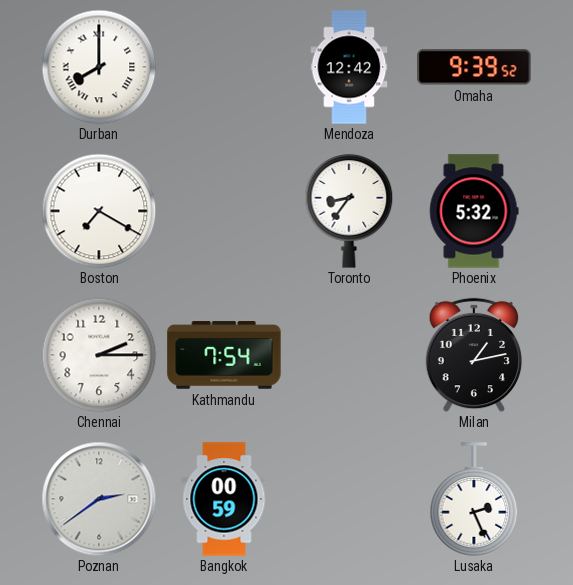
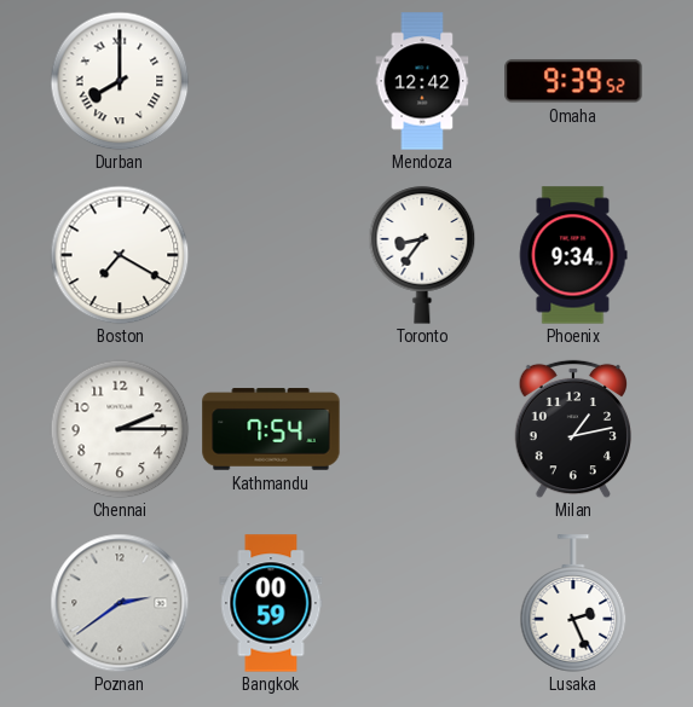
Phoenix: 5:32 -> 9:34
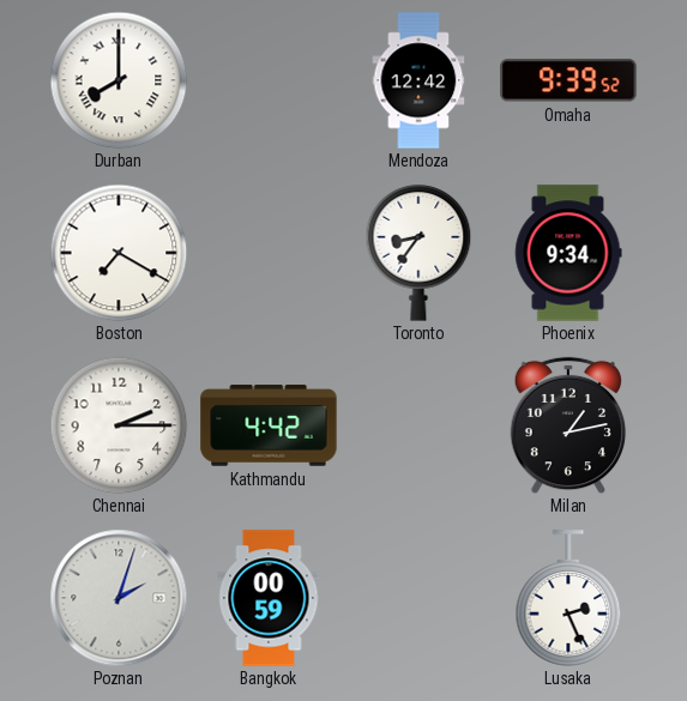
Kathmandu: 7:54 -> 4:42
Poznan: 2:39 -> 2:03
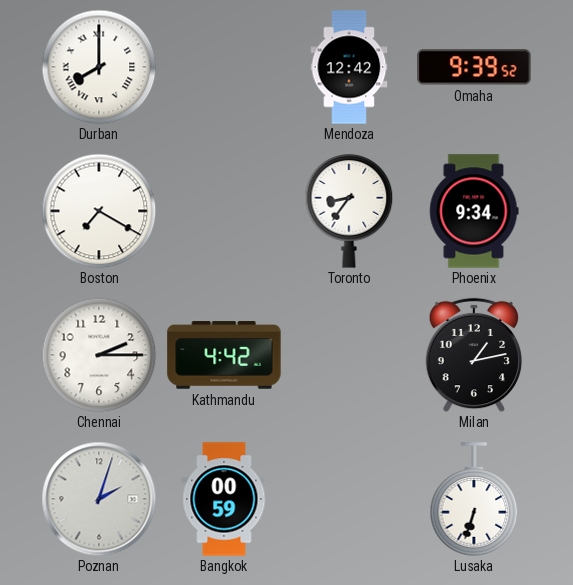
Lusaka: 2:26 -> 6:33
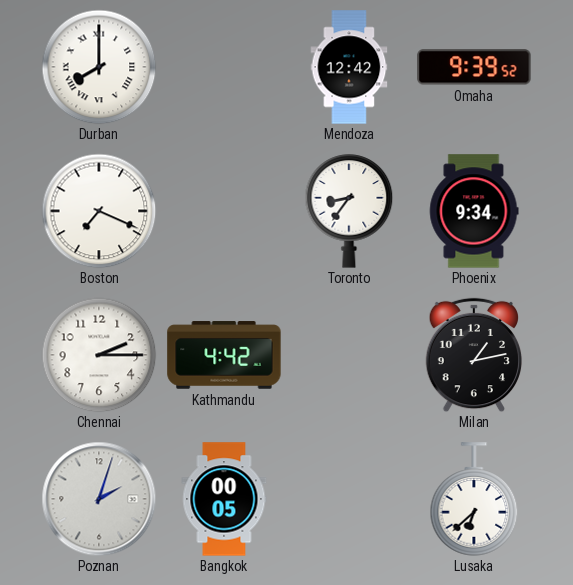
Boston: 7:20 -> 7:19
Bangkok: 00:59 -> 00:05
Lusaka: 6:33 -> 6:38
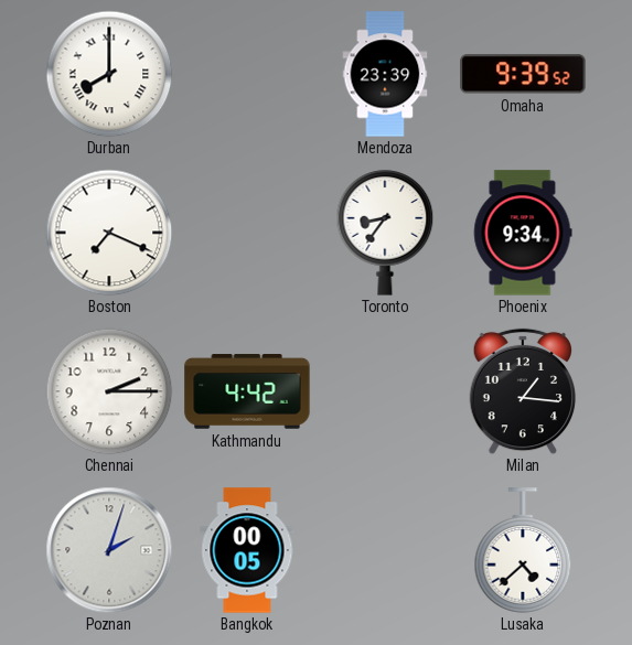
Mendoza: 12:42 -> 23:39
Milan: 1:13 -> 1:16
Lusaka: 6:38 -> 4:38
